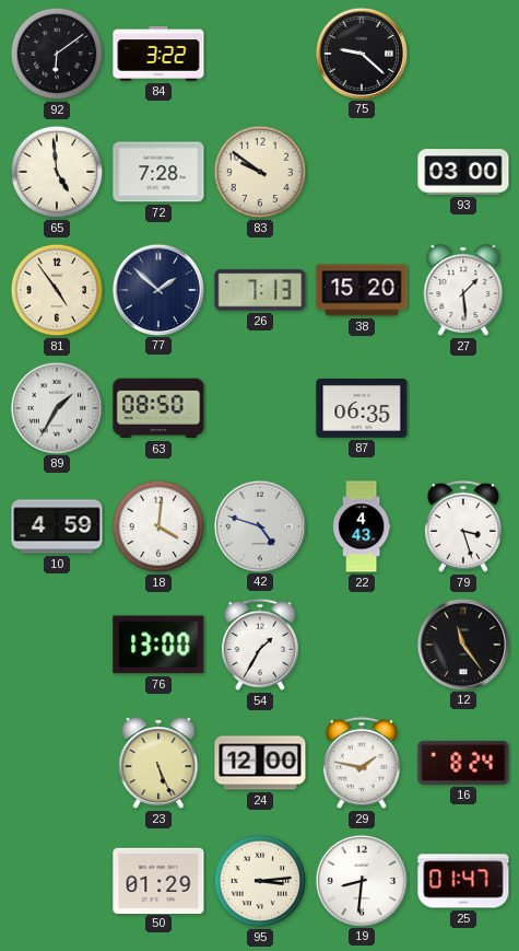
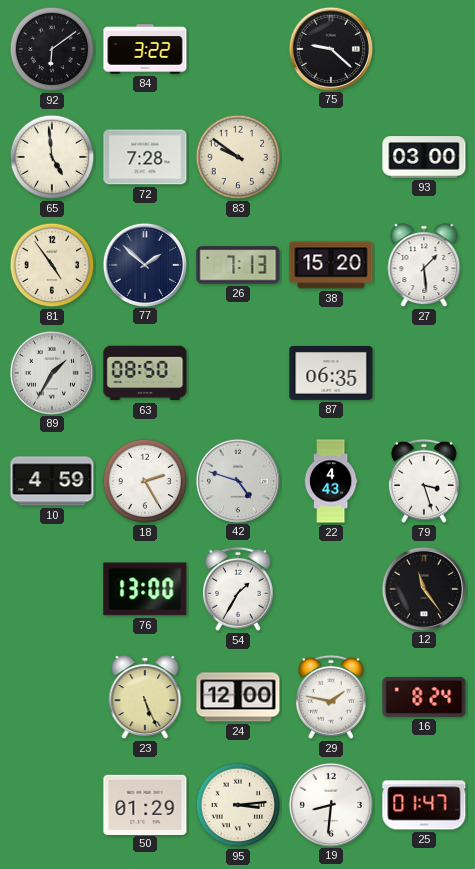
18: 4:01 -> 2:25
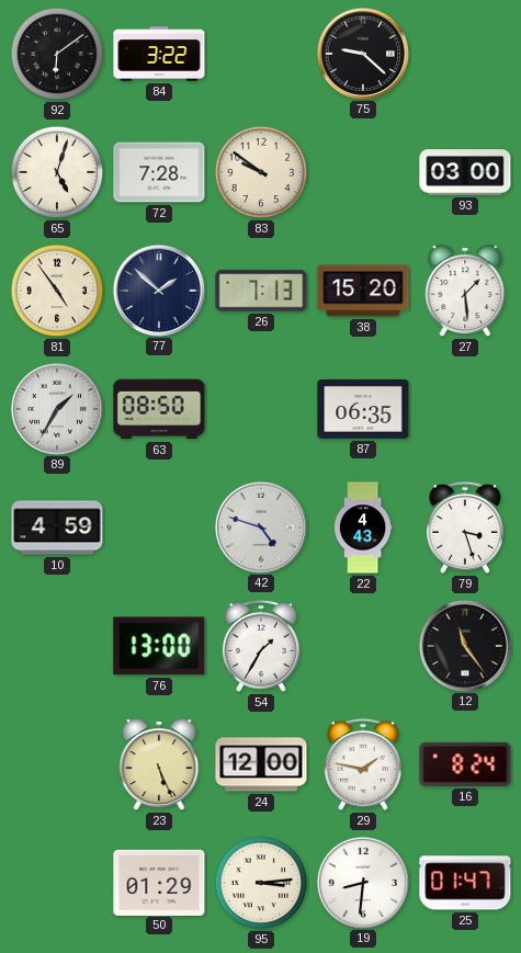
65: 4:59 -> 5:03
18: 2:25 -> none
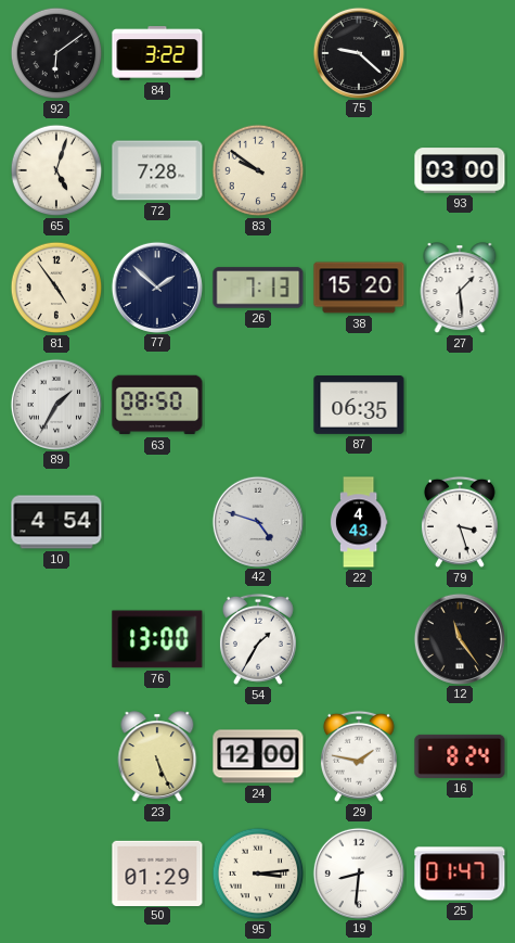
10: 4:59 -> 4:54
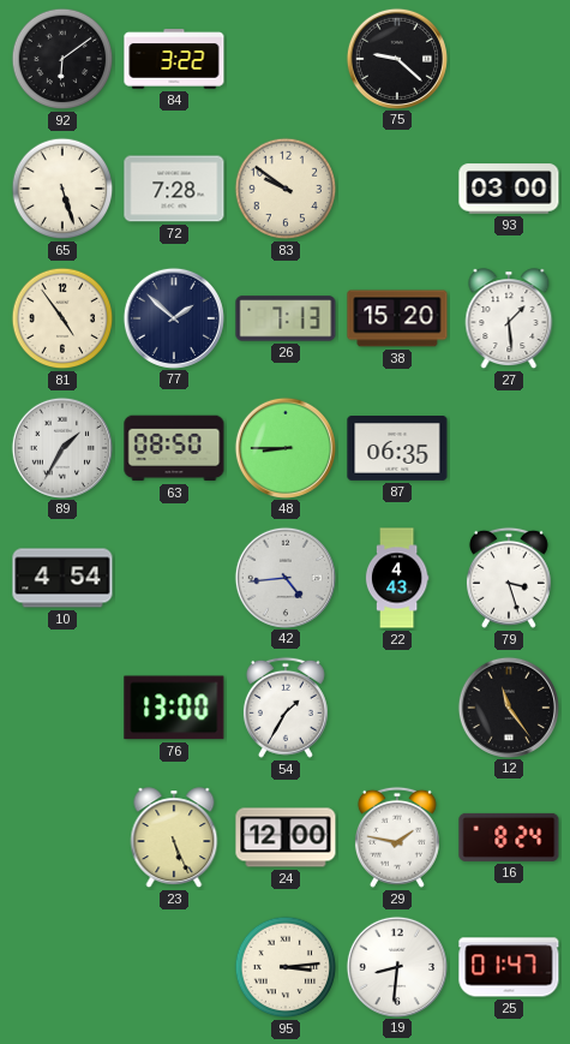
65: 5:03 -> 5:27
48: none -> 8:45
42: 4:48 -> 4:44
50: 01:29 -> none
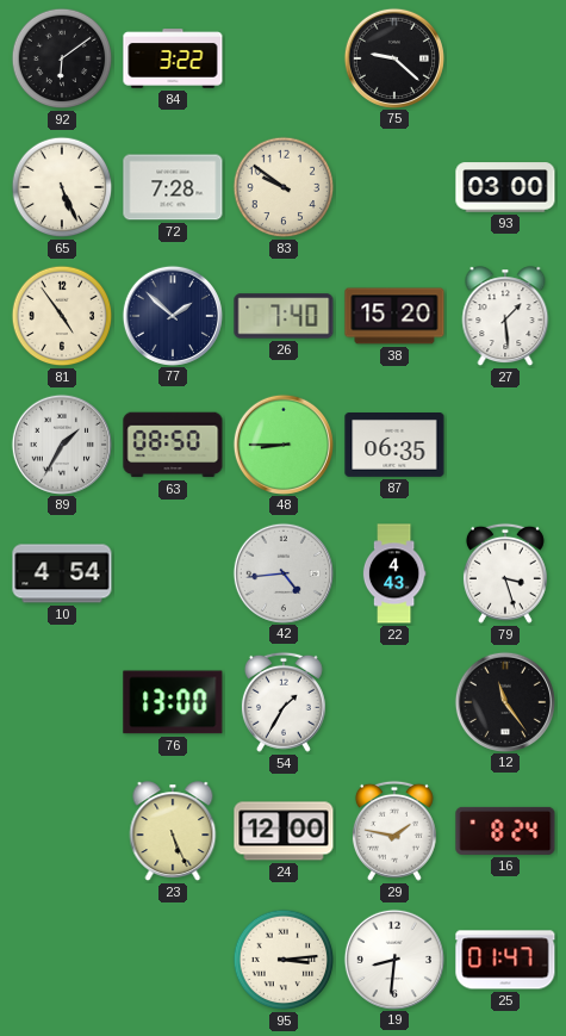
65: 5:27 -> 5:26
26: 7:13 -> 7:40
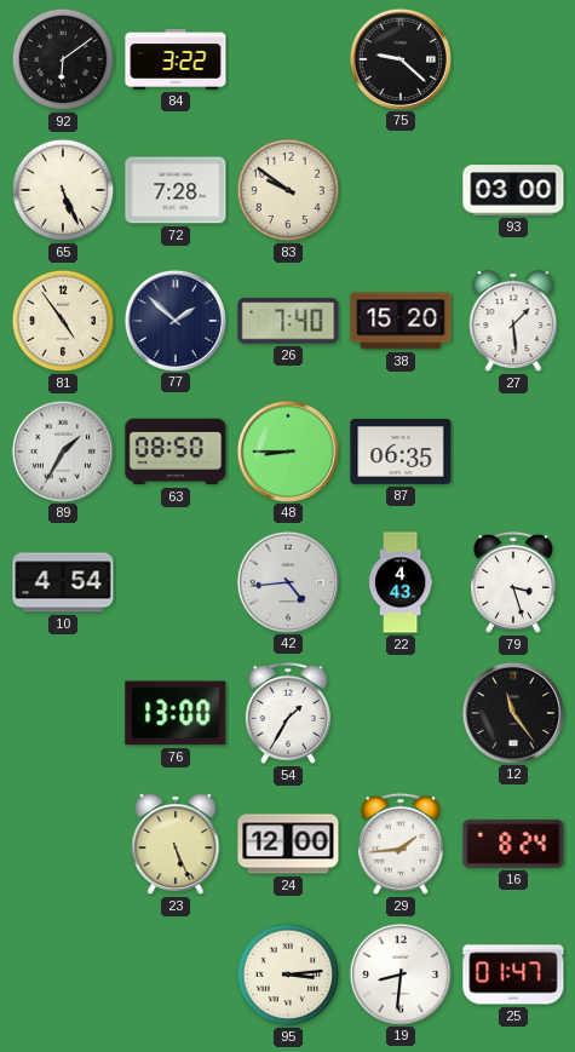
29: 1:47 -> 1:44
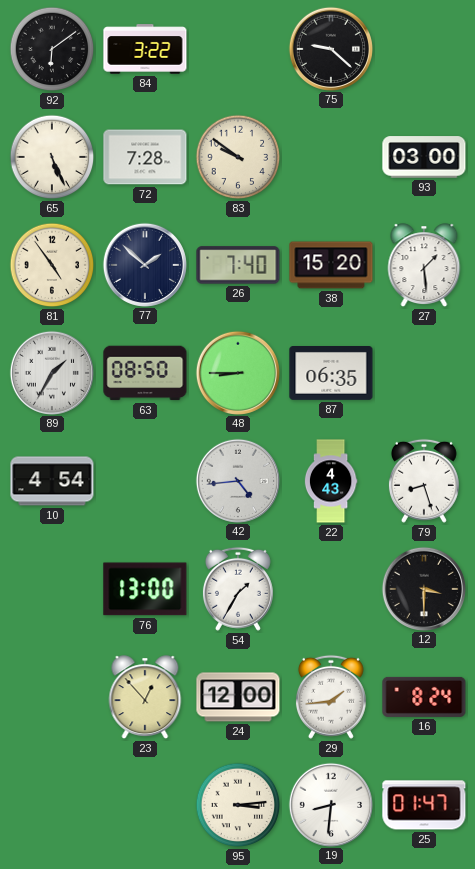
79: 3:27 -> 8:27
12: 11:24 -> 3:30
23: 5:26 -> 12:53
